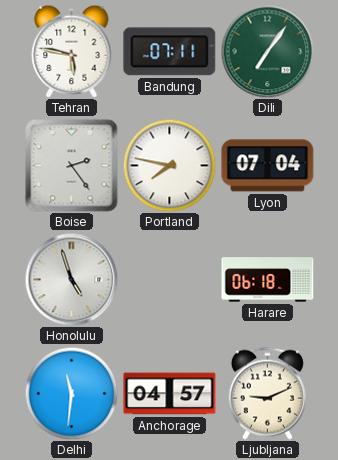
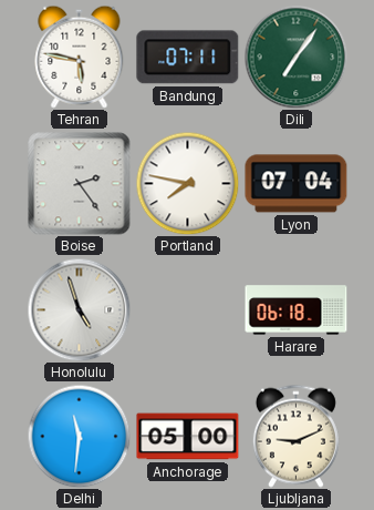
Anchorage: 04:57 -> 05:00
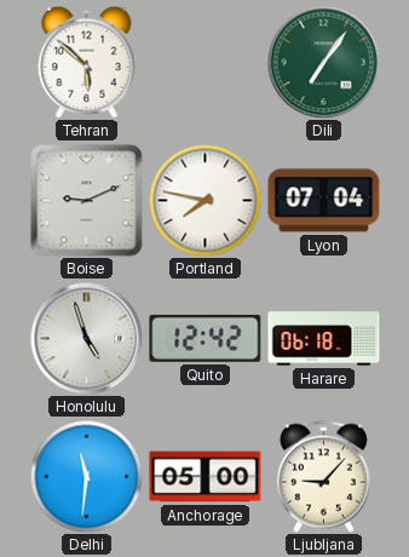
Tehran: 5:47 -> 5:52
Bandung: 07:11 -> none
Boise: 2:24 -> 9:11
Quito: none -> 12:42
Ljubljana: 9:11 -> 9:07
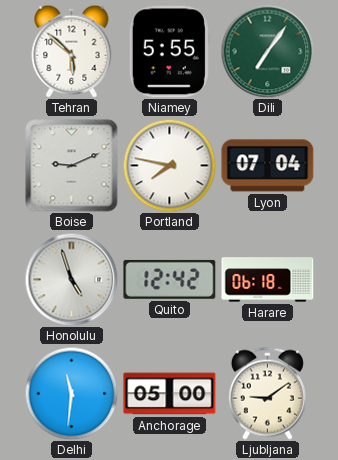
Niamey: none -> 5:55
Ljubljana: 9:07 -> 9:09
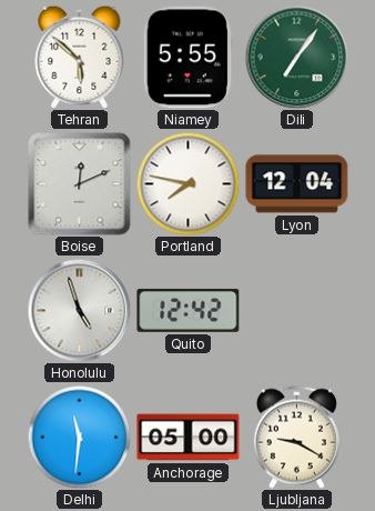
Boise: 9:11 -> 12:11
Lyon: 07:04 -> 12:04
Harare: 06:18 -> none
Ljubljana: 9:09 -> 9:20
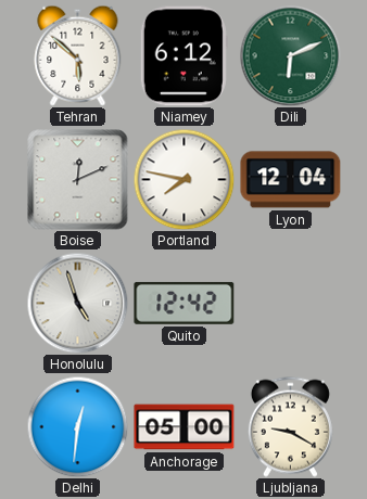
Niamey: 5:55 -> 6:12
Dili: 7:06 -> 6:11
Delhi: 11:31 -> 12:31
